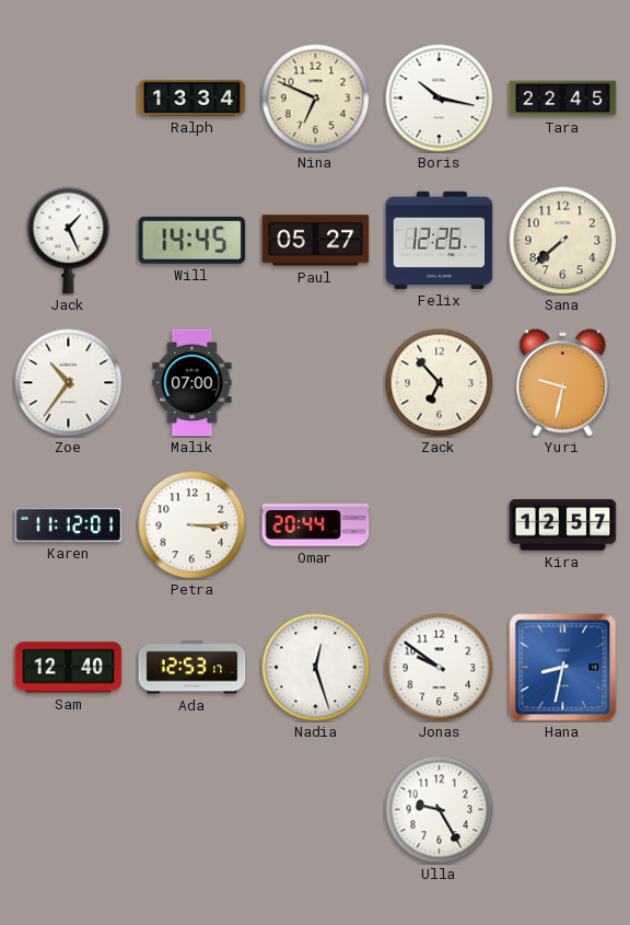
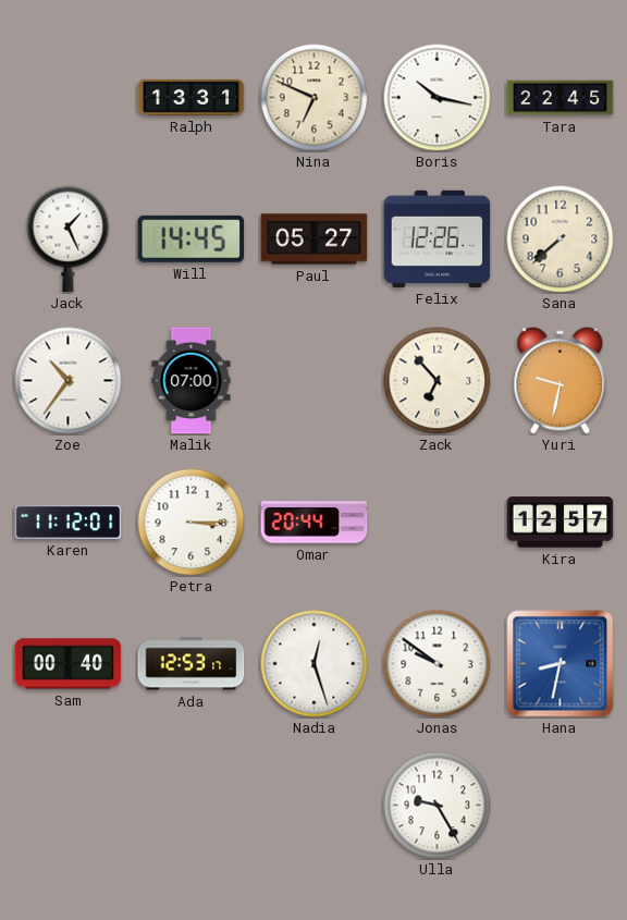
Ralph: 13:34 -> 13:31
Sam: 12:40 -> 00:40
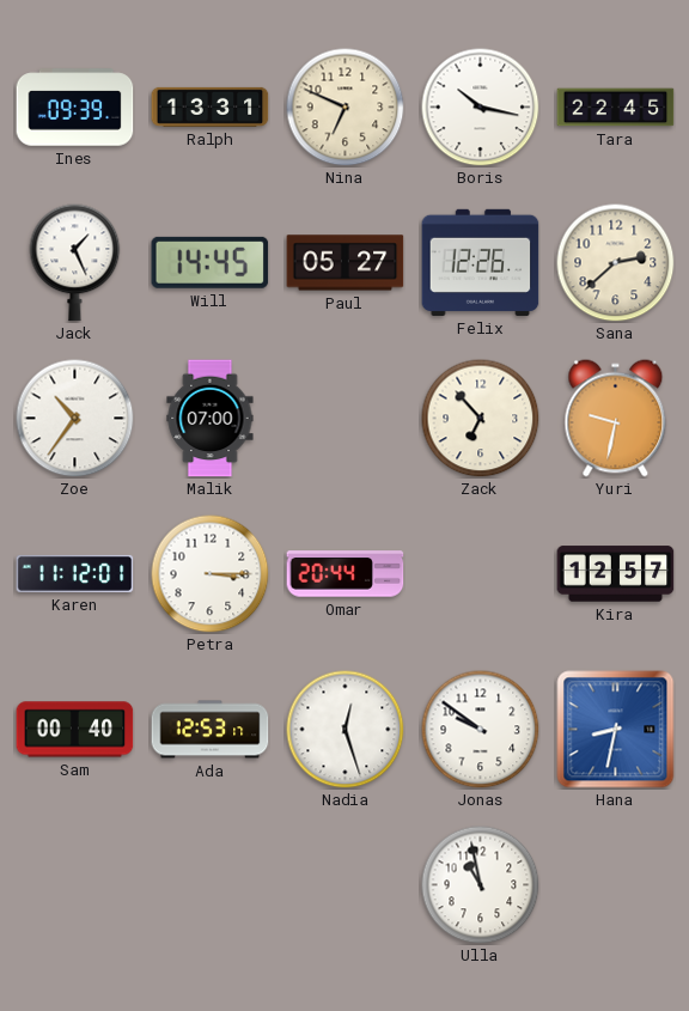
Ines: none -> 09:39
Sana: 7:38 -> 2:38
Ulla: 9:25 -> 10:58
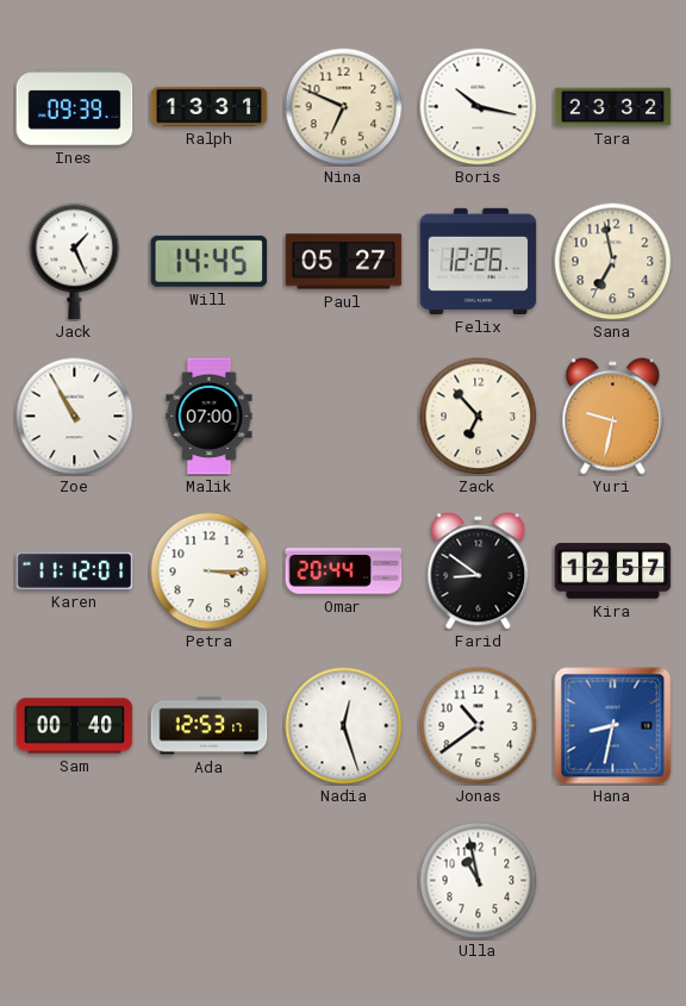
Tara: 22:45 -> 23:32
Sana: 2:38 -> 6:58
Zoe: 10:36 -> 10:55
Farid: none -> 8:51
Jonas: 9:51 -> 10:39
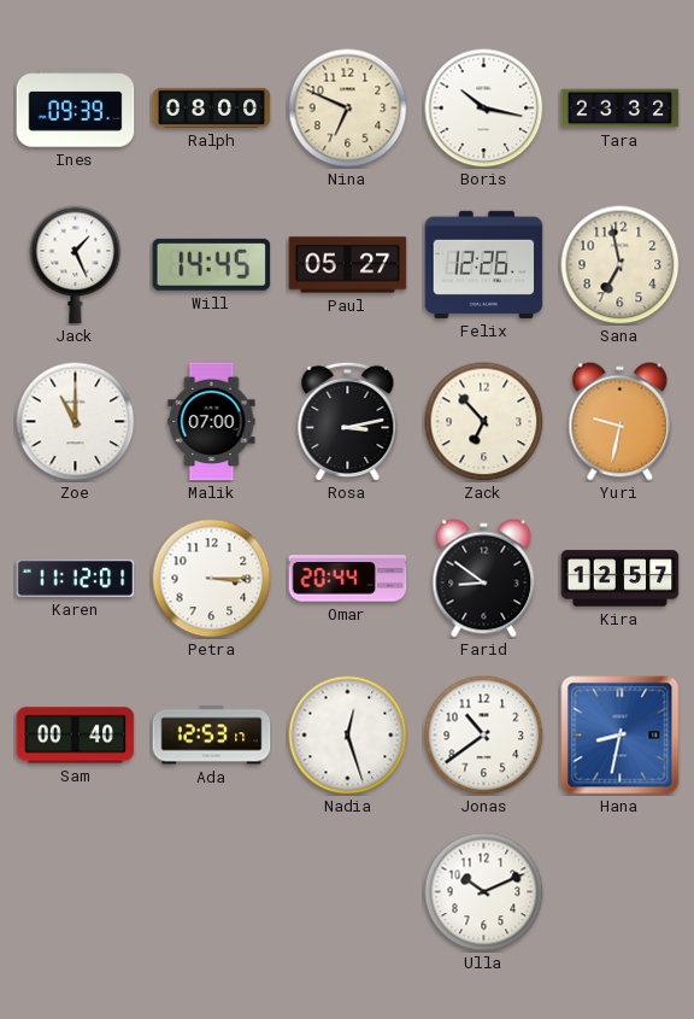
Ralph: 13:31 -> 08:00
Zoe: 10:55 -> 11:00
Rosa: none -> 3:13
Ulla: 10:58 -> 10:11
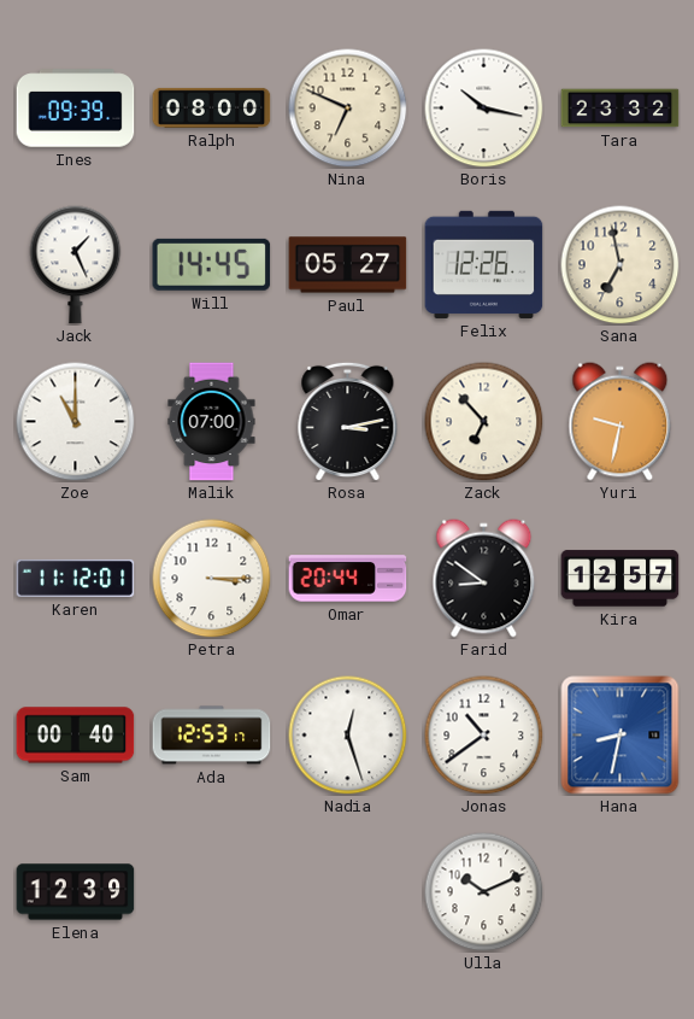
Elena: none -> 12:39
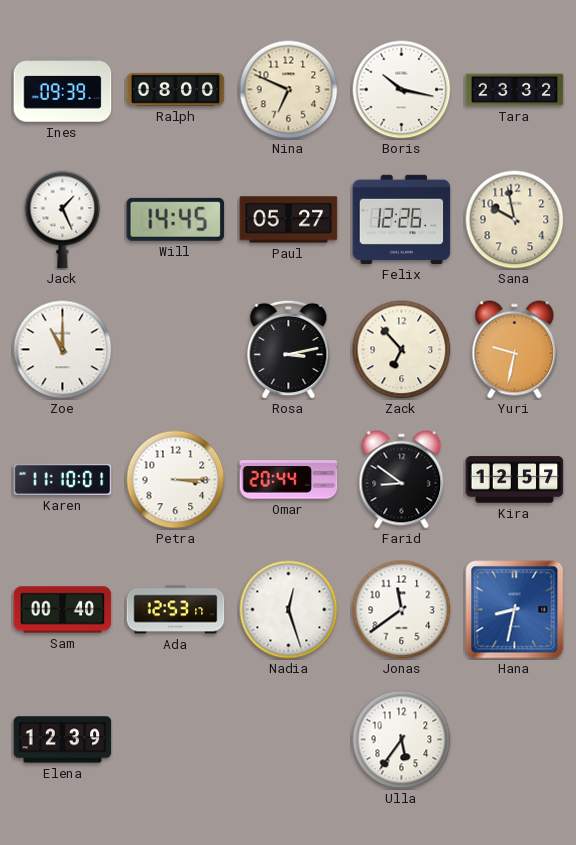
Sana: 6:58 -> 9:58
Malik: 07:00 -> none
Karen: 11:12 -> 11:10
Jonas: 10:39 -> 11:39
Ulla: 10:11 -> 5:36
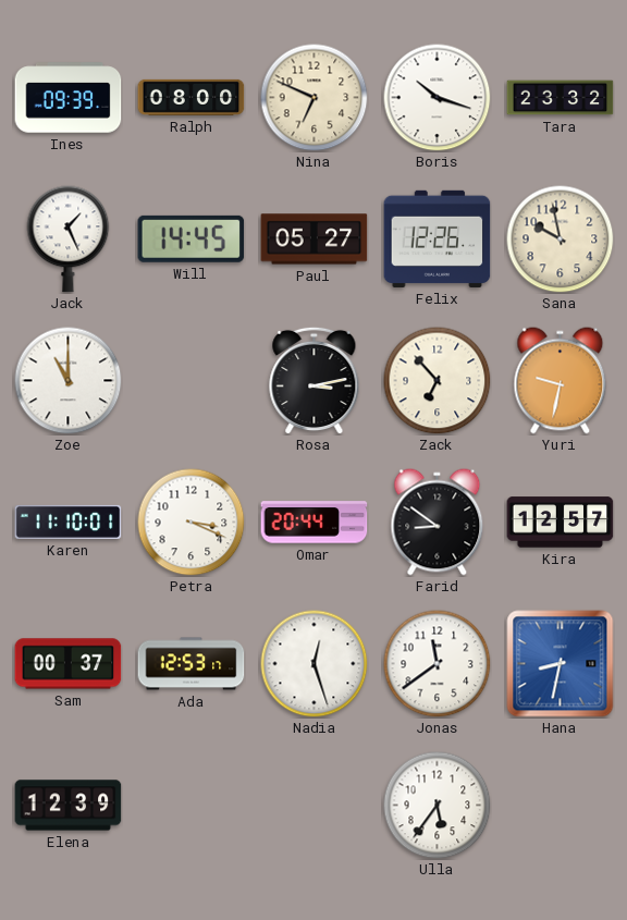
Boris: 10:17 -> 10:18
Petra: 3:15 -> 3:19
Sam: 00:40 -> 00:37
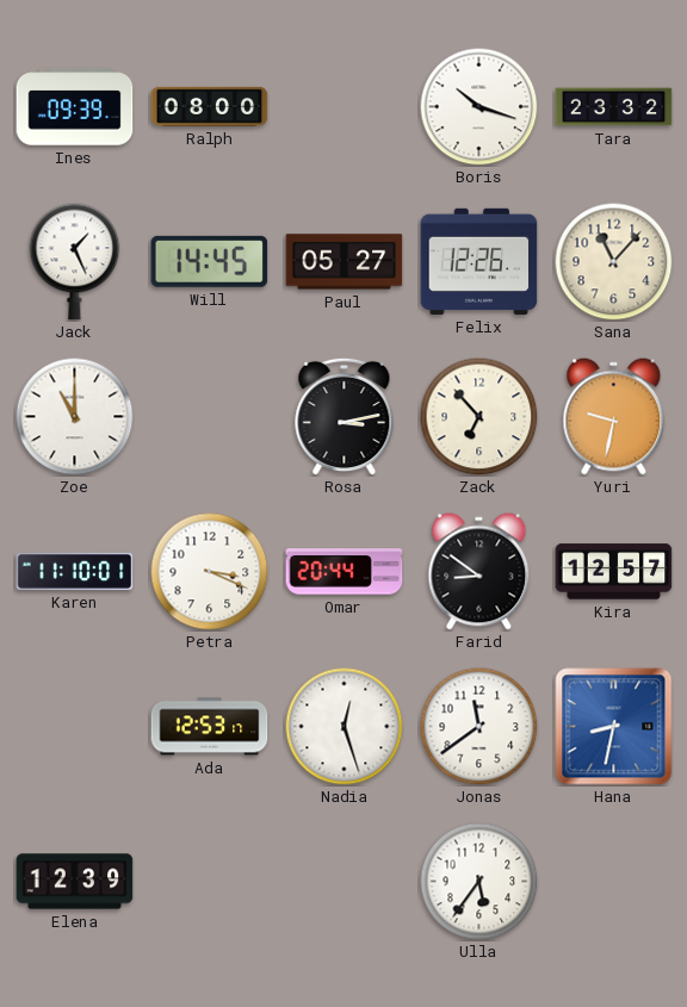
Nina: 6:49 -> none
Sana: 9:58 -> 11:07
Sam: 00:37 -> none
